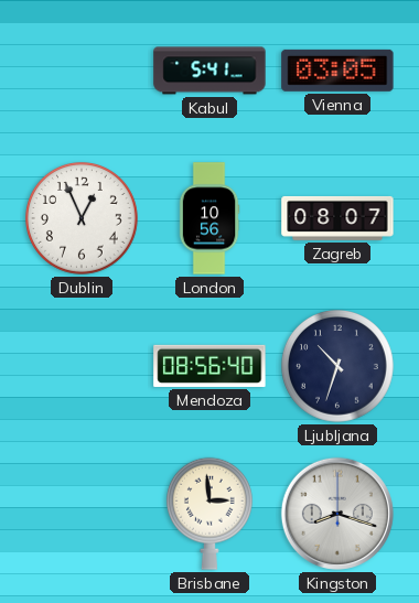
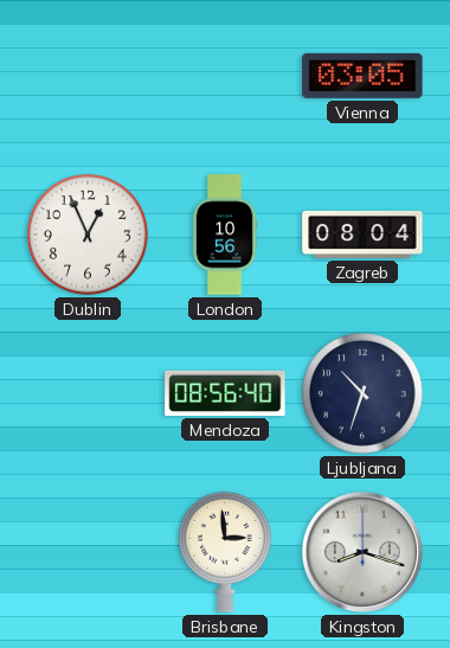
Kabul: 5:41 -> none
Zagreb: 08:07 -> 08:04
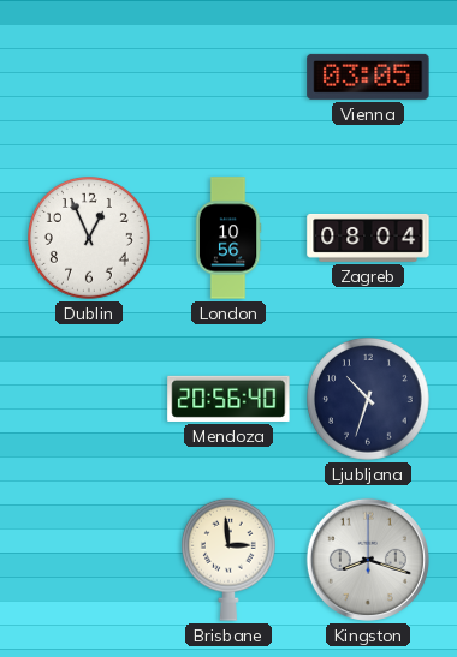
Mendoza: 08:56 -> 20:56
